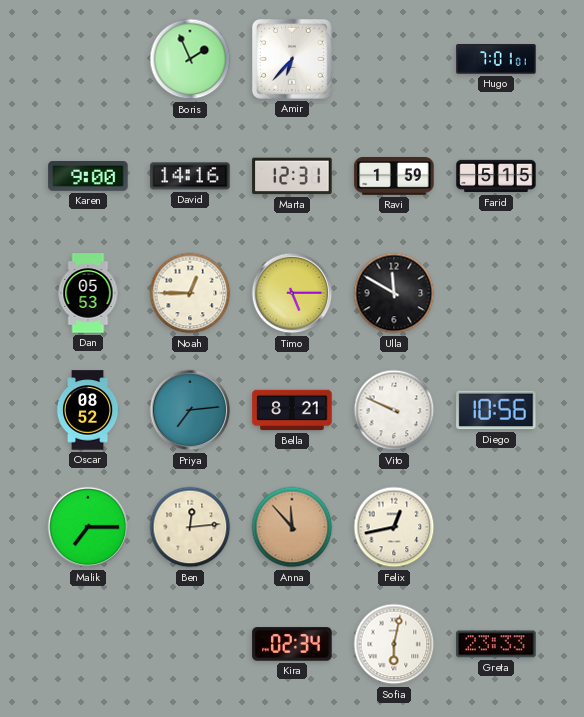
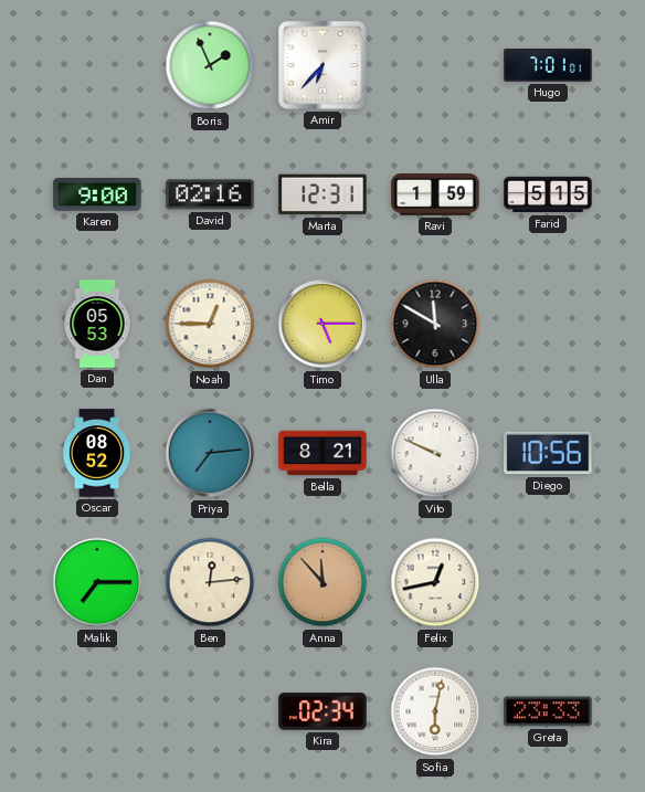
David: 14:16 -> 02:16
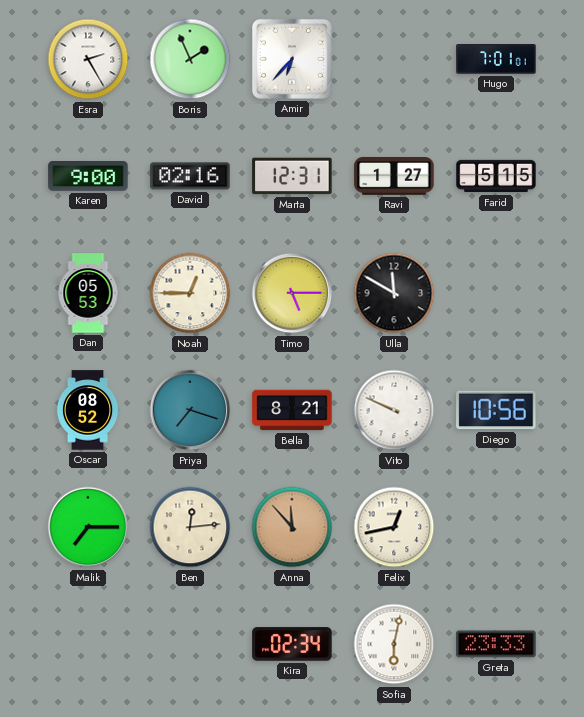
Esra: none -> 2:25
Ravi: 1:59 -> 1:27
Priya: 7:14 -> 7:18
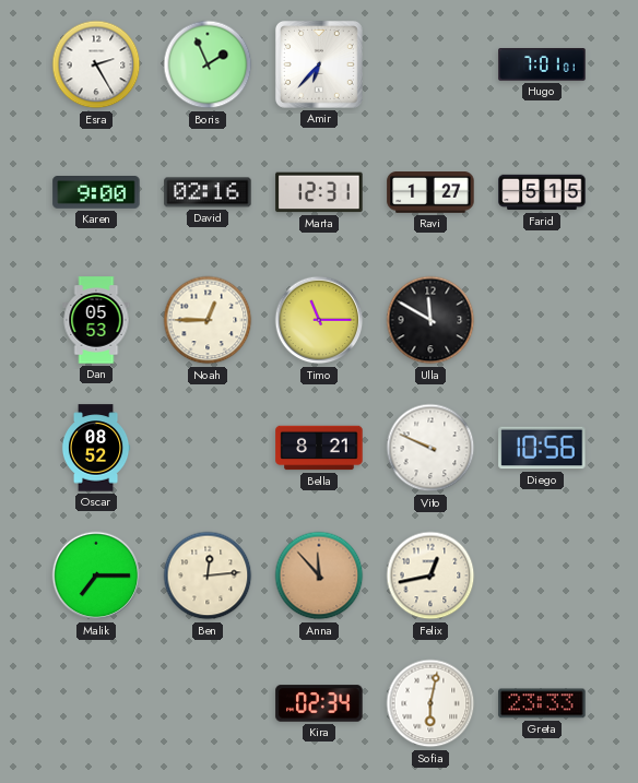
Timo: 5:15 -> 11:15
Priya: 7:18 -> none
